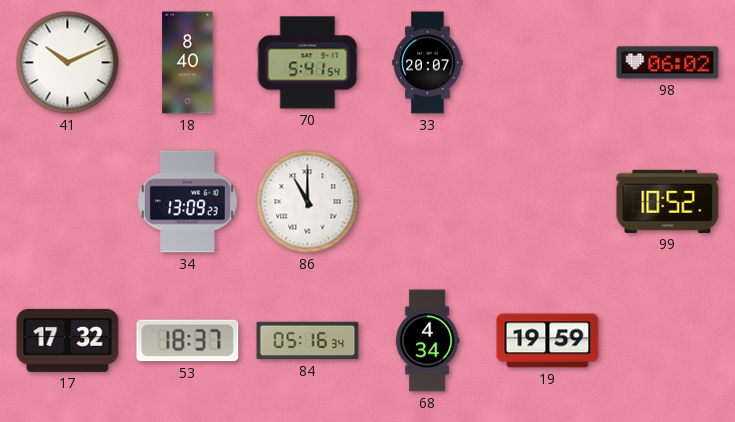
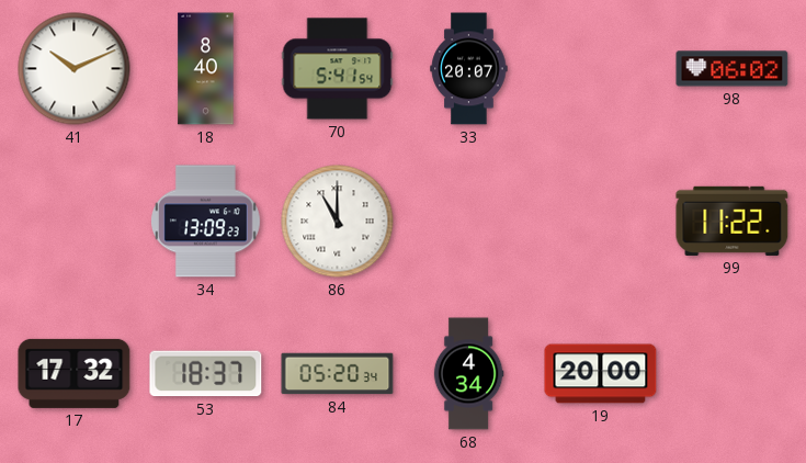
99: 10:52 -> 11:22
84: 05:16 -> 05:20
19: 19:59 -> 20:00
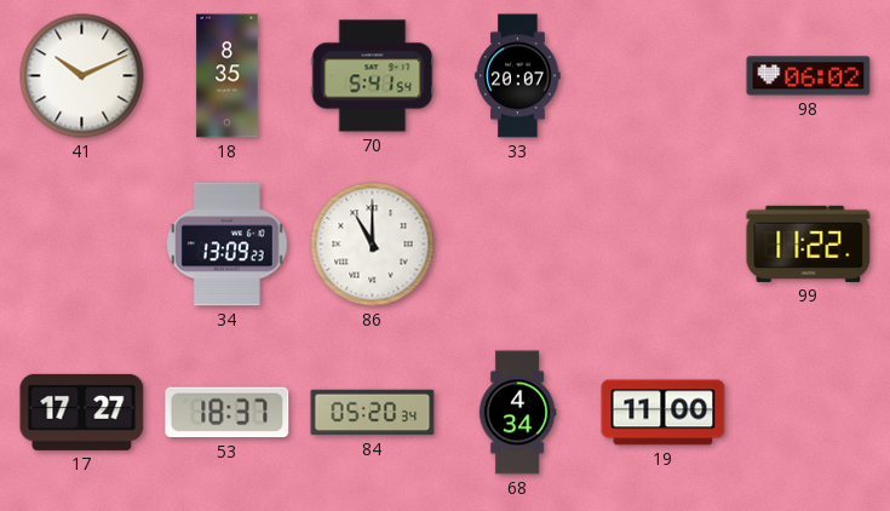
18: 8:40 -> 8:35
17: 17:32 -> 17:27
19: 20:00 -> 11:00
